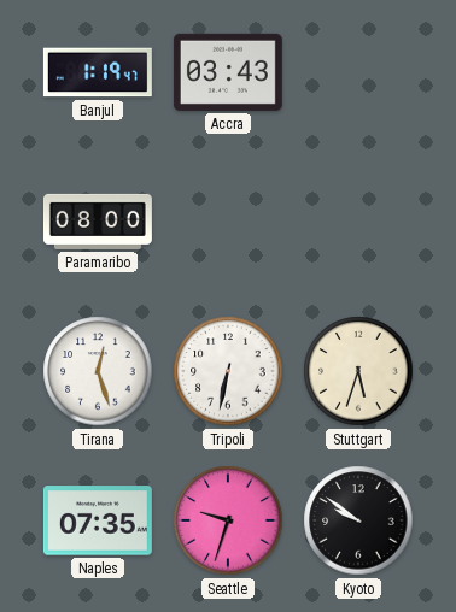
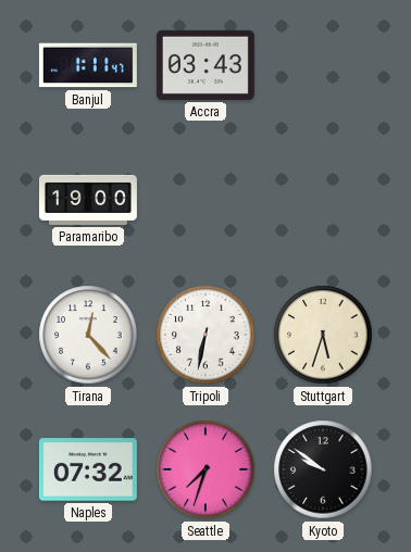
Banjul: 1:19 -> 1:11
Paramaribo: 08:00 -> 19:00
Tirana: 12:27 -> 12:23
Naples: 07:35 -> 07:32
Seattle: 9:33 -> 7:33
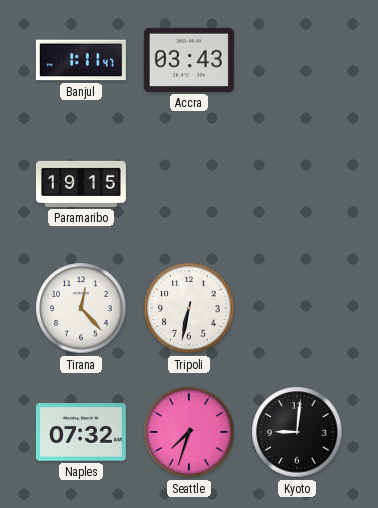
Paramaribo: 19:00 -> 19:15
Stuttgart: 5:33 -> none
Kyoto: 9:51 -> 9:01
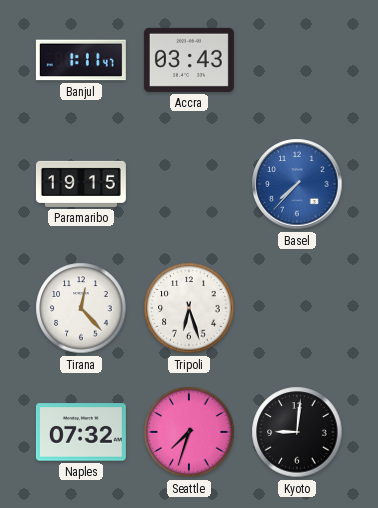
Basel: none -> 7:37
Tripoli: 6:32 -> 6:27
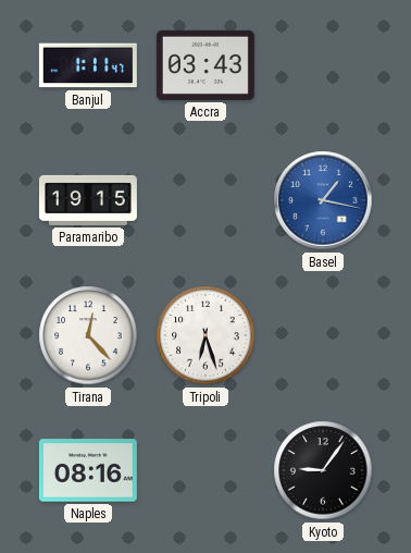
Basel: 7:37 -> 1:17
Naples: 07:32 -> 08:16
Seattle: 7:33 -> none
Kyoto: 9:01 -> 9:06
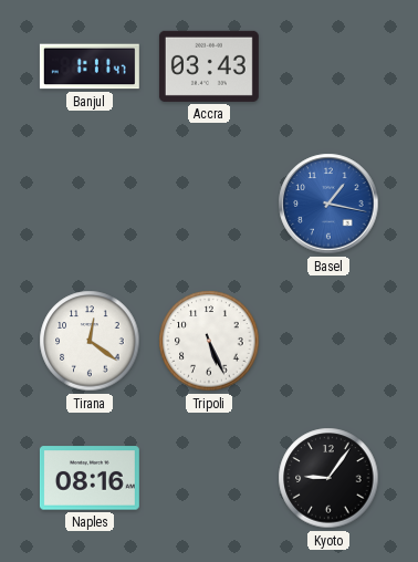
Paramaribo: 19:15 -> none
Tirana: 12:23 -> 12:21
Tripoli: 6:27 -> 5:26
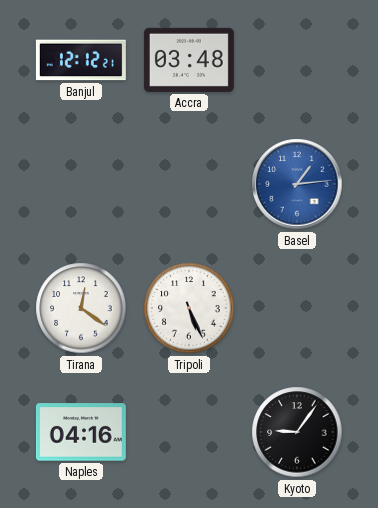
Banjul: 1:11 -> 12:12
Accra: 03:43 -> 03:48
Basel: 1:17 -> 1:14
Naples: 08:16 -> 04:16
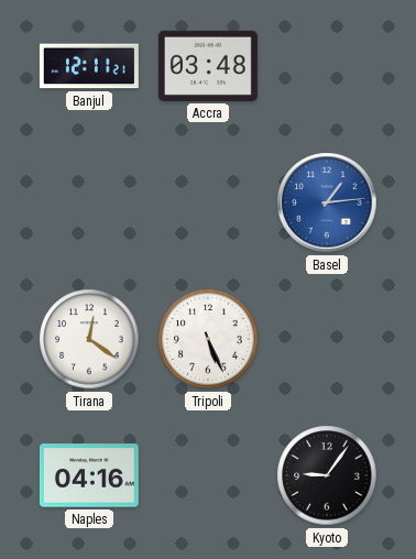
Banjul: 12:12 -> 12:11
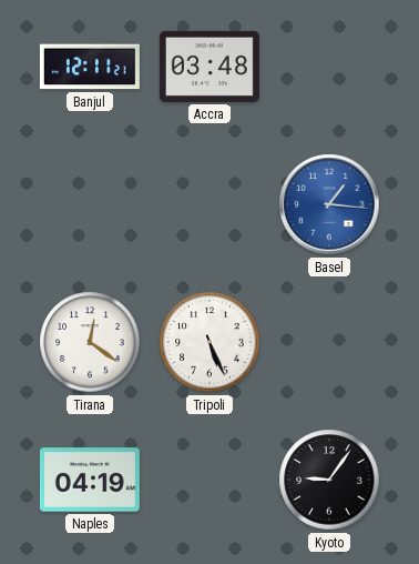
Basel: 1:14 -> 1:16
Naples: 04:16 -> 04:19
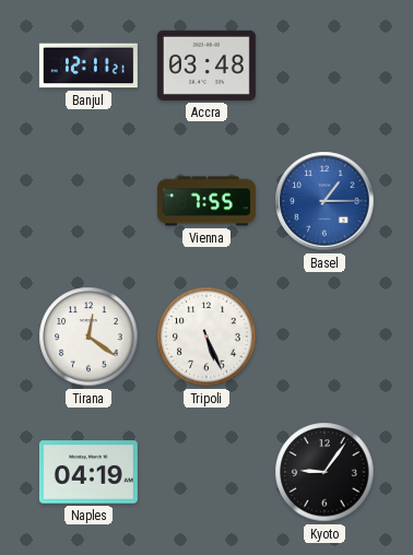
Vienna: none -> 7:55
Basel: 1:16 -> 1:15
